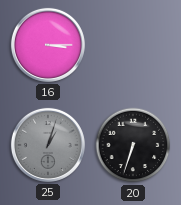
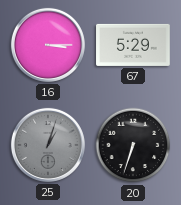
67: none -> 5:29
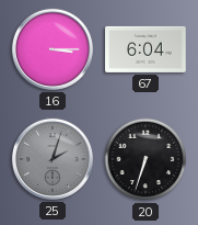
67: 5:29 -> 6:04
25: 1:03 -> 2:03
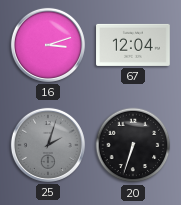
16: 3:15 -> 3:12
67: 6:04 -> 12:04
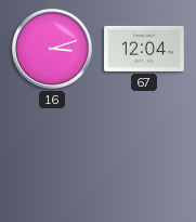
25: 2:03 -> none
20: 6:33 -> none
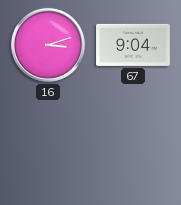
67: 12:04 -> 9:04
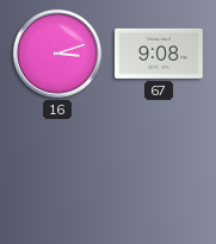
67: 9:04 -> 9:08
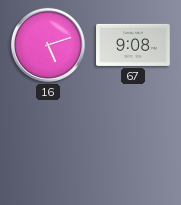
16: 3:12 -> 5:12
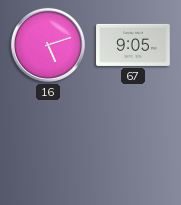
67: 9:08 -> 9:05
